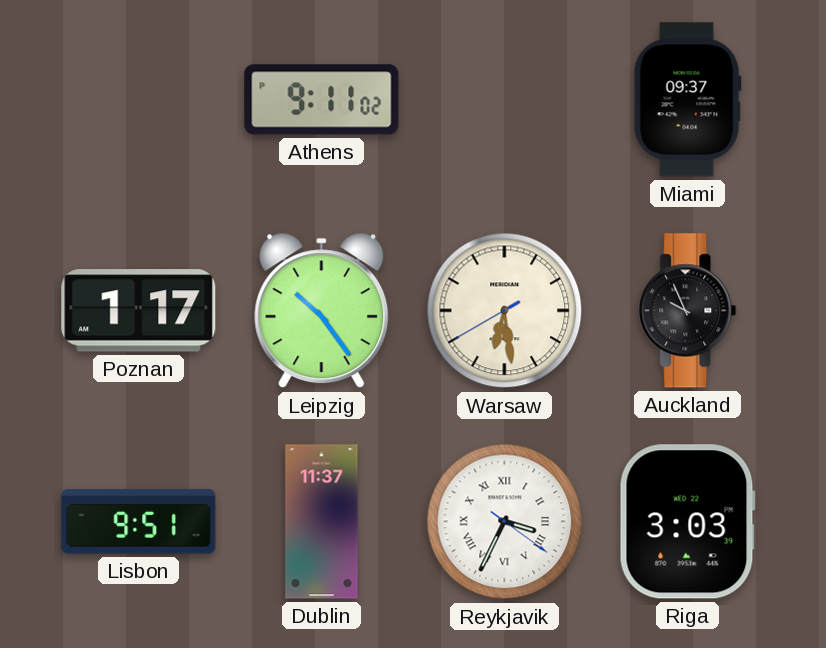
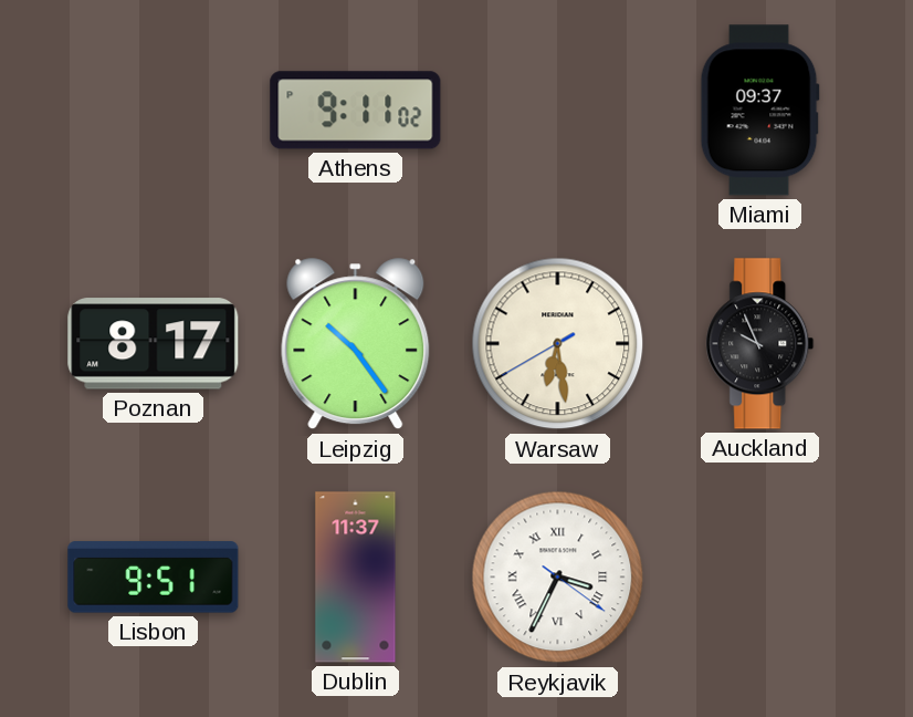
Poznan: 1:17 -> 8:17
Riga: 3:03 -> none
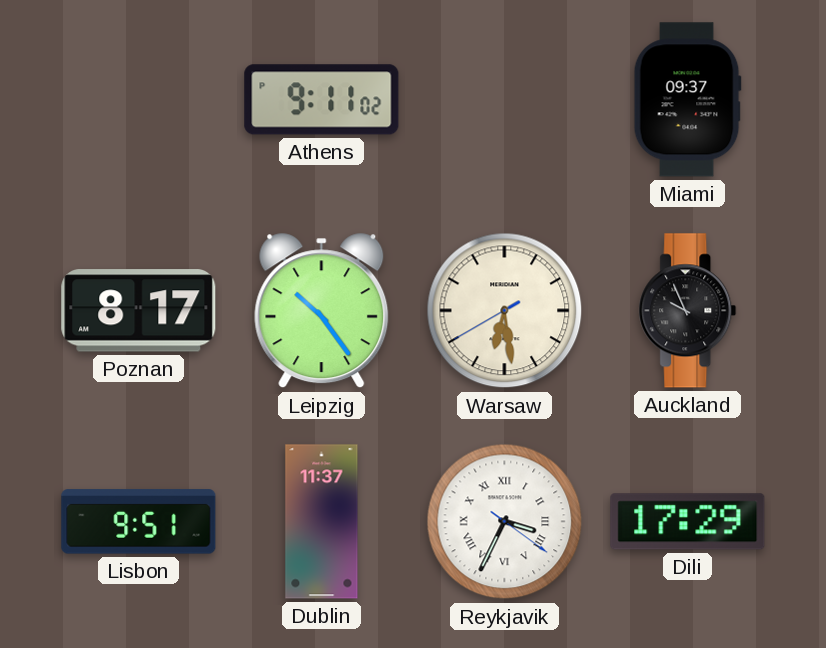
Dili: none -> 17:29
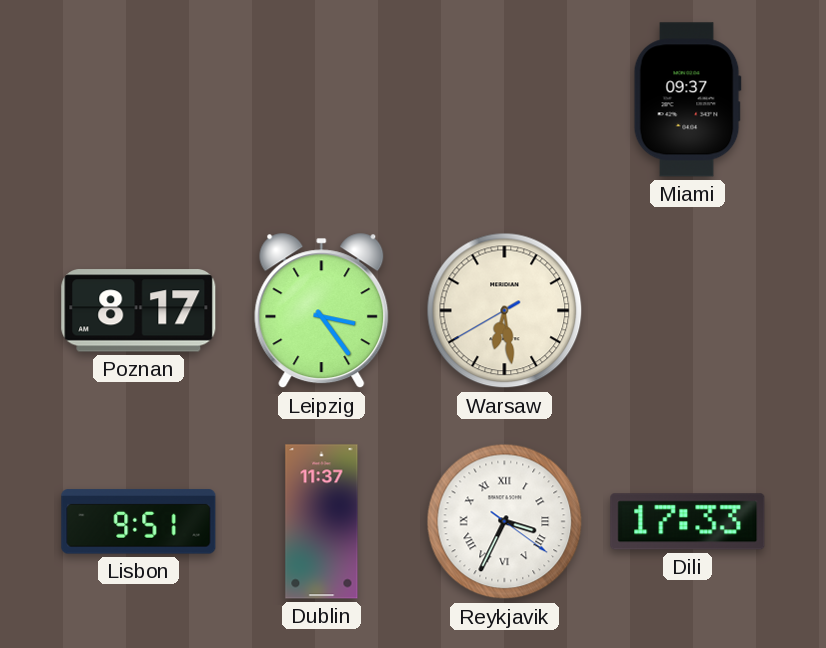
Athens: 9:11 -> none
Leipzig: 10:24 -> 3:24
Auckland: 9:56 -> none
Dili: 17:29 -> 17:33
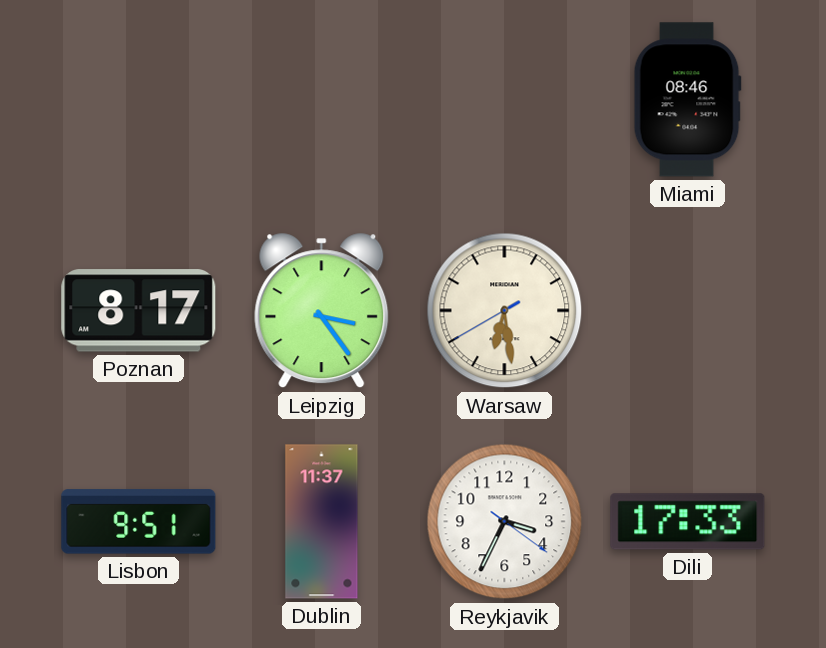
Miami: 09:37 -> 08:46
Reykjavik numerals: Roman -> Arabic
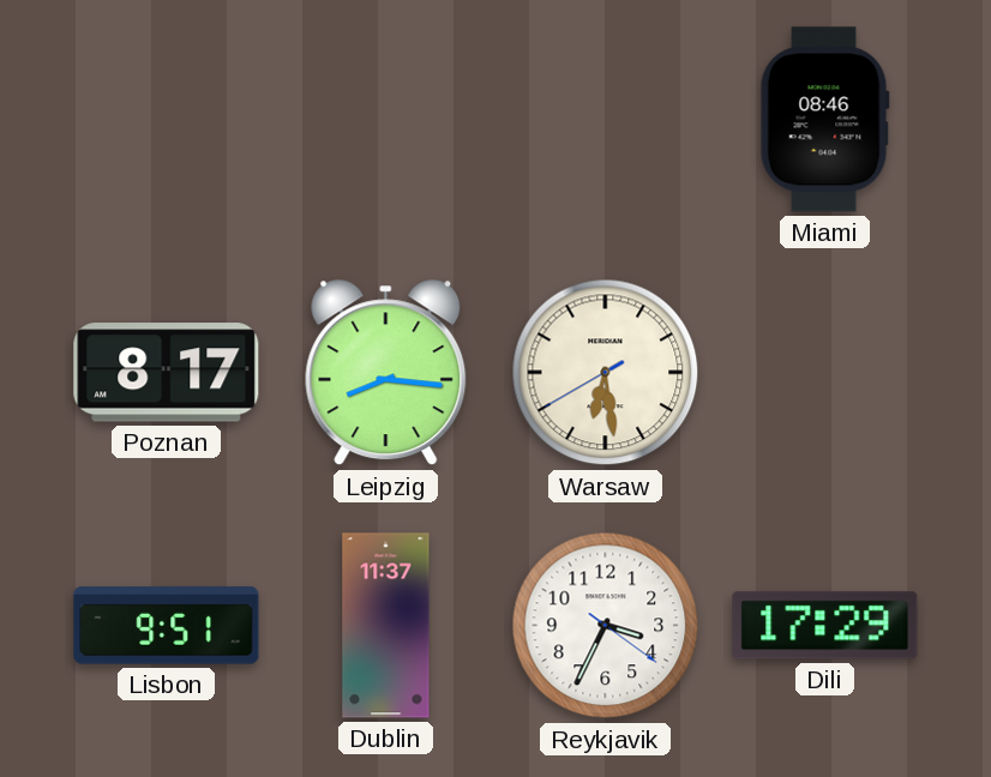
Leipzig: 3:24 -> 8:16
Dili: 17:33 -> 17:29
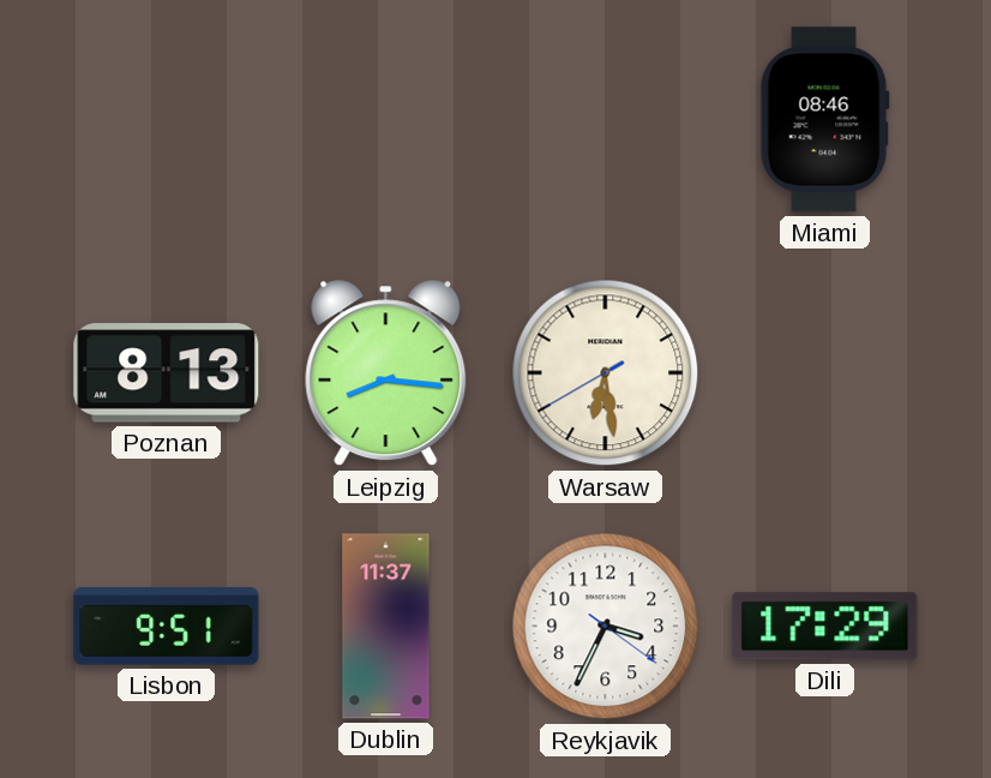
Poznan: 8:17 -> 8:13
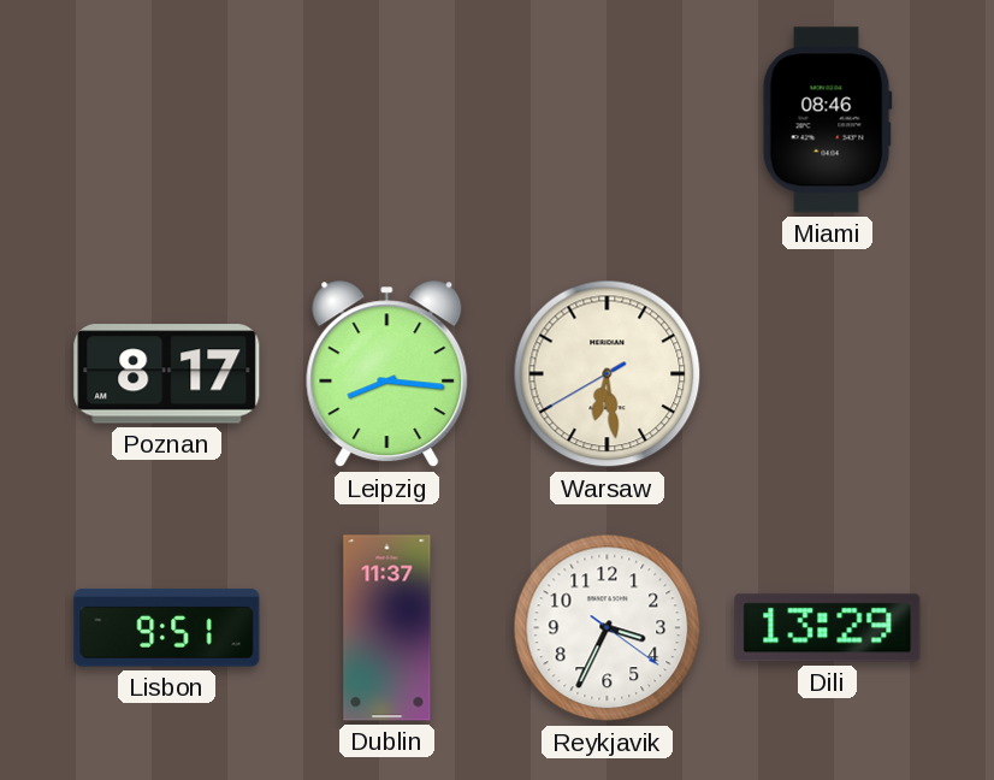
Poznan: 8:13 -> 8:17
Dili: 17:29 -> 13:29
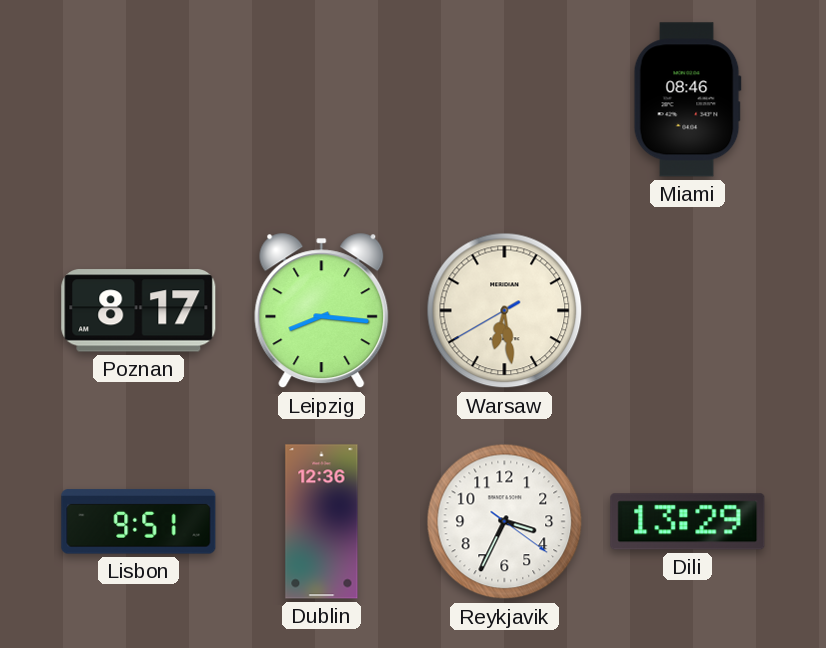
Dublin: 11:37 -> 12:36
